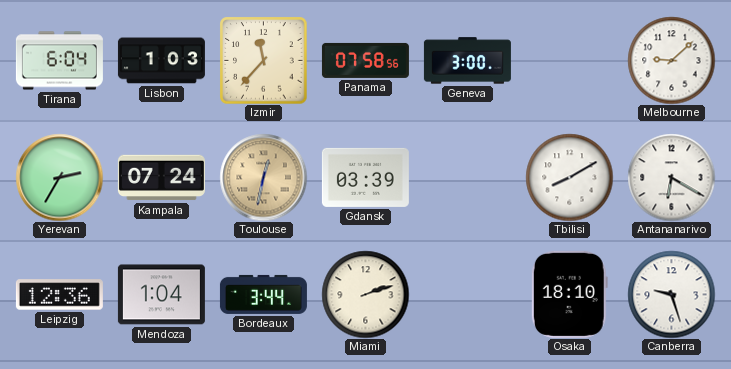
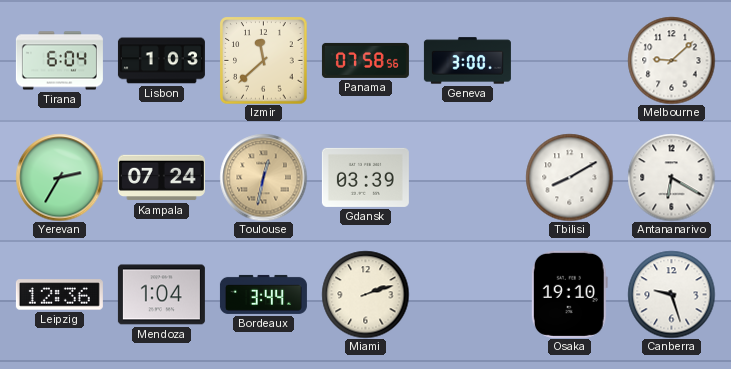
Izmir: 11:37 -> 11:38
Osaka: 18:10 -> 19:10
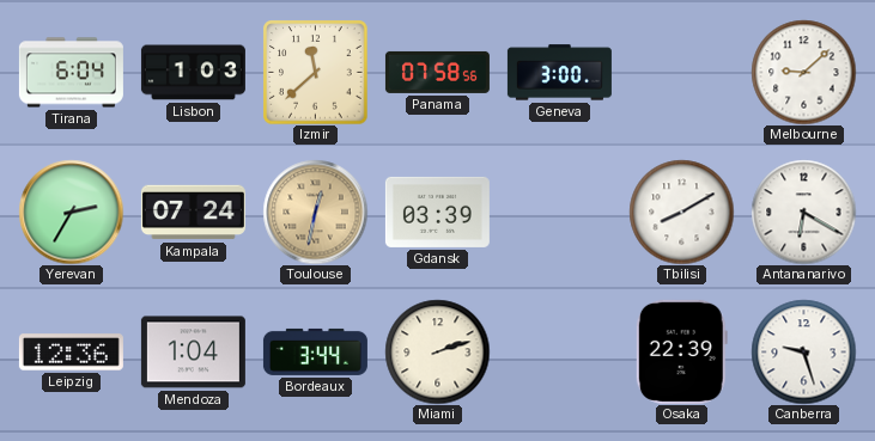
Osaka: 19:10 -> 22:39
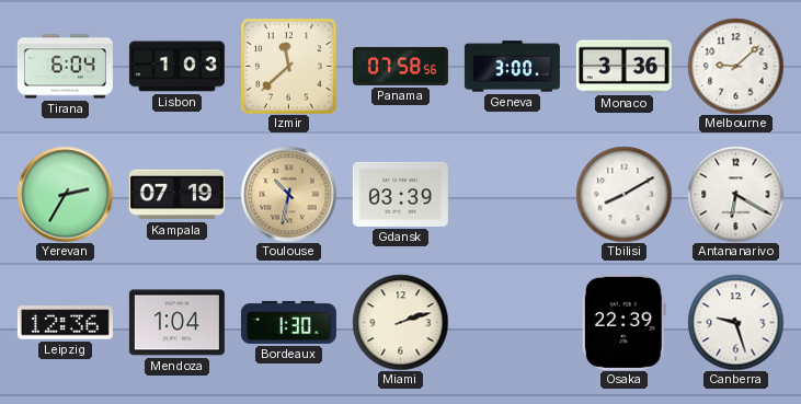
Monaco: none -> 3:36
Kampala: 07:24 -> 07:19
Toulouse: 12:32 -> 10:32
Bordeaux: 3:44 -> 1:30
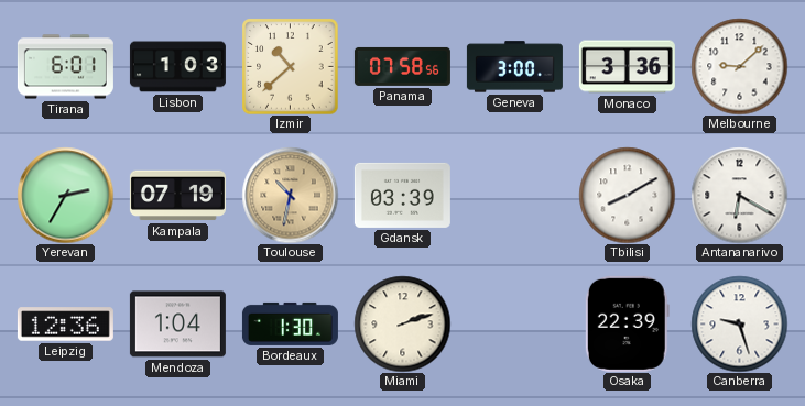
Tirana: 6:04 -> 6:01
Izmir: 11:38 -> 10:38
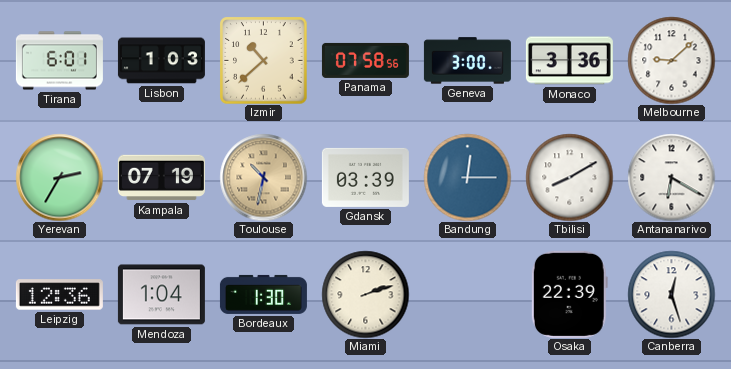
Bandung: none -> 12:15
Canberra: 9:27 -> 12:27
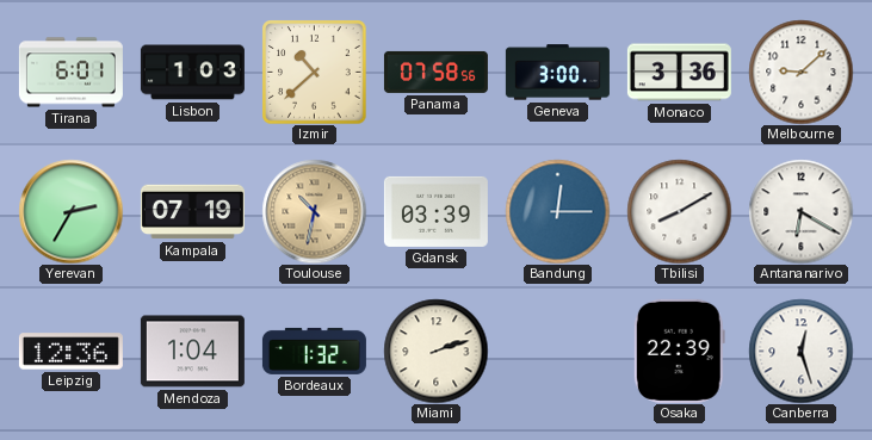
Bordeaux: 1:30 -> 1:32
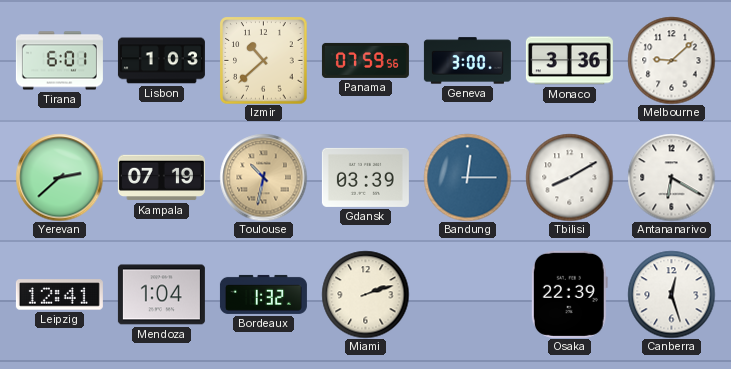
Panama: 07:58 -> 07:59
Yerevan: 2:35 -> 2:38
Leipzig: 12:36 -> 12:41
